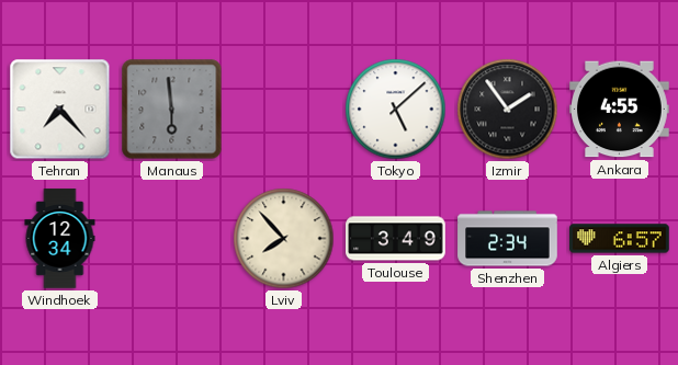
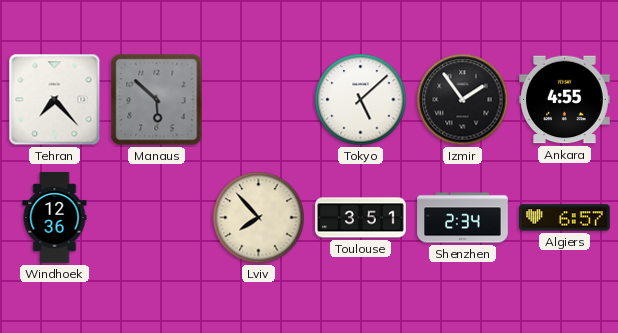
Manaus: 5:59 -> 5:52
Windhoek: 12:34 -> 12:36
Toulouse: 3:49 -> 3:51
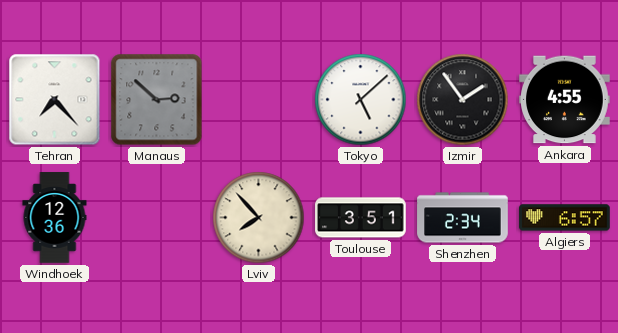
Manaus: 5:52 -> 2:52
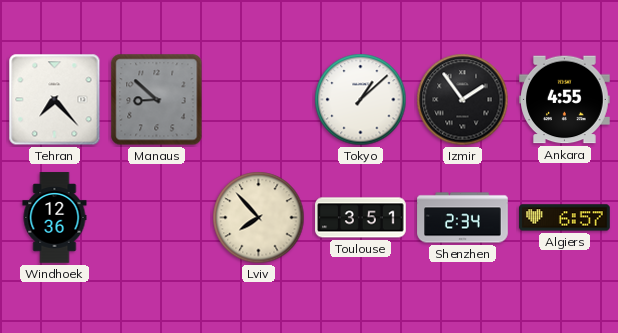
Manaus: 2:52 -> 8:52
Tokyo: 5:08 -> 1:08
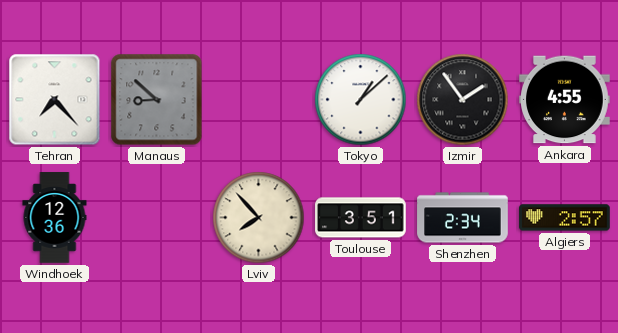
Algiers: 6:57 -> 2:57
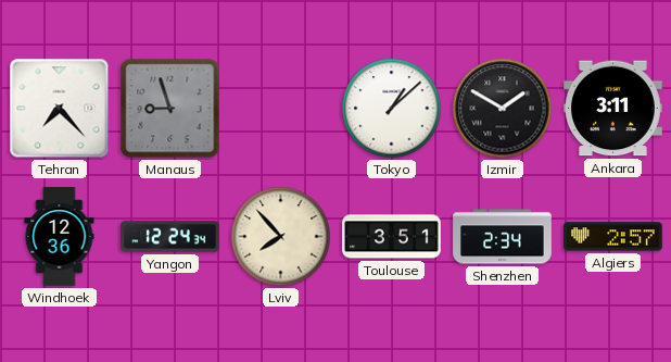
Manaus: 8:52 -> 8:57
Izmir: 1:54 -> 1:50
Ankara: 4:55 -> 3:11
Yangon: none -> 12:24
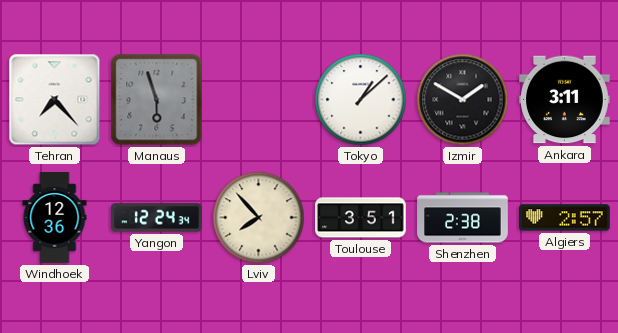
Manaus: 8:57 -> 5:57
Shenzhen: 2:34 -> 2:38
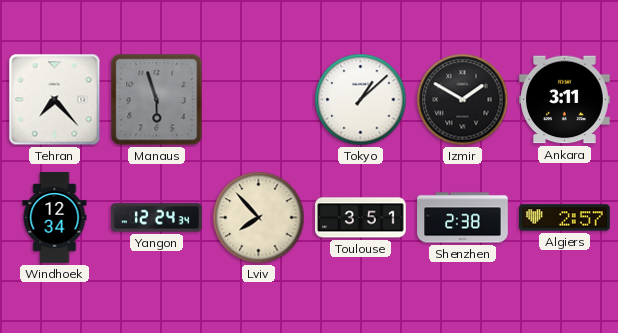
Windhoek: 12:36 -> 12:34
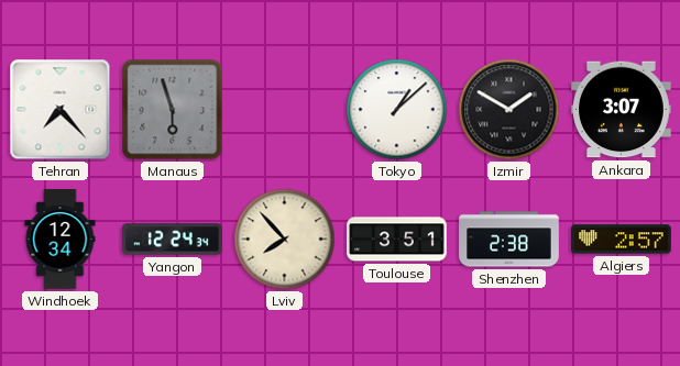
Ankara: 3:11 -> 3:07
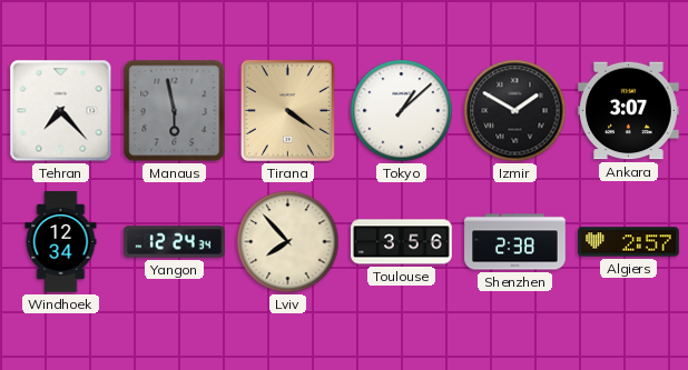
Manaus: 5:57 -> 5:58
Tirana: none -> 4:21
Toulouse: 3:51 -> 3:56
